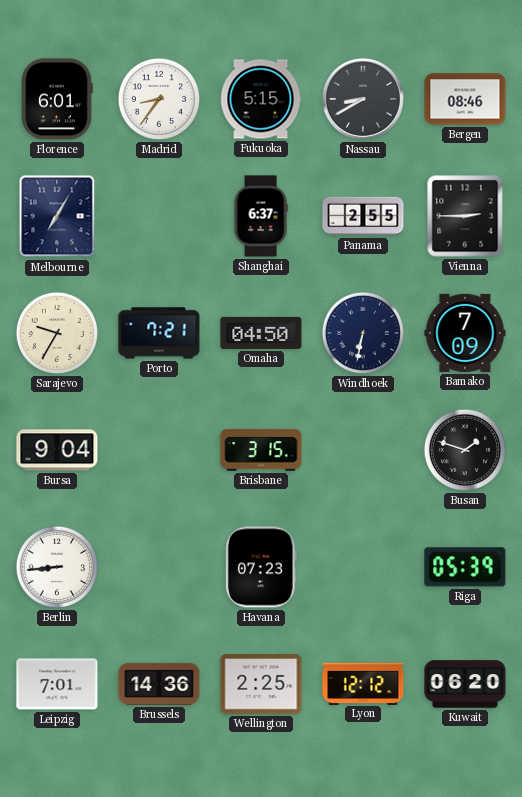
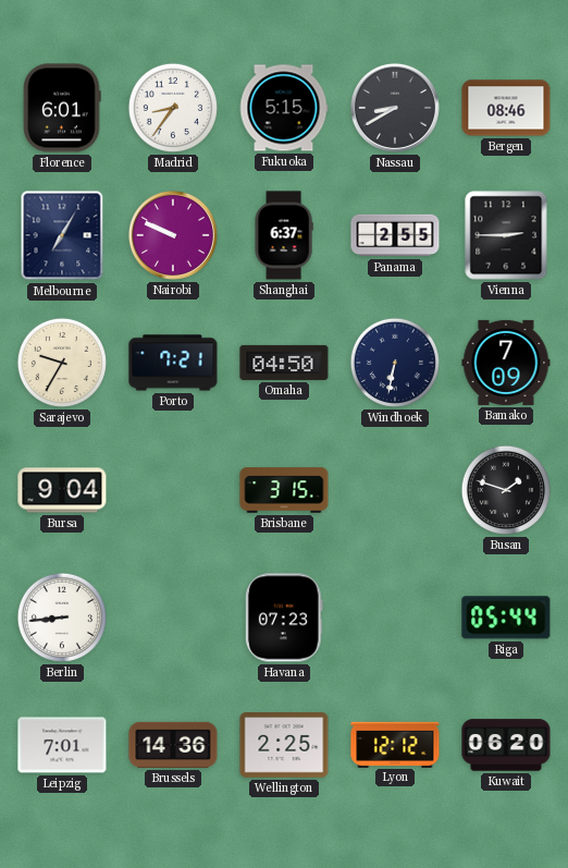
Nairobi: none -> 9:49
Riga: 05:39 -> 05:44
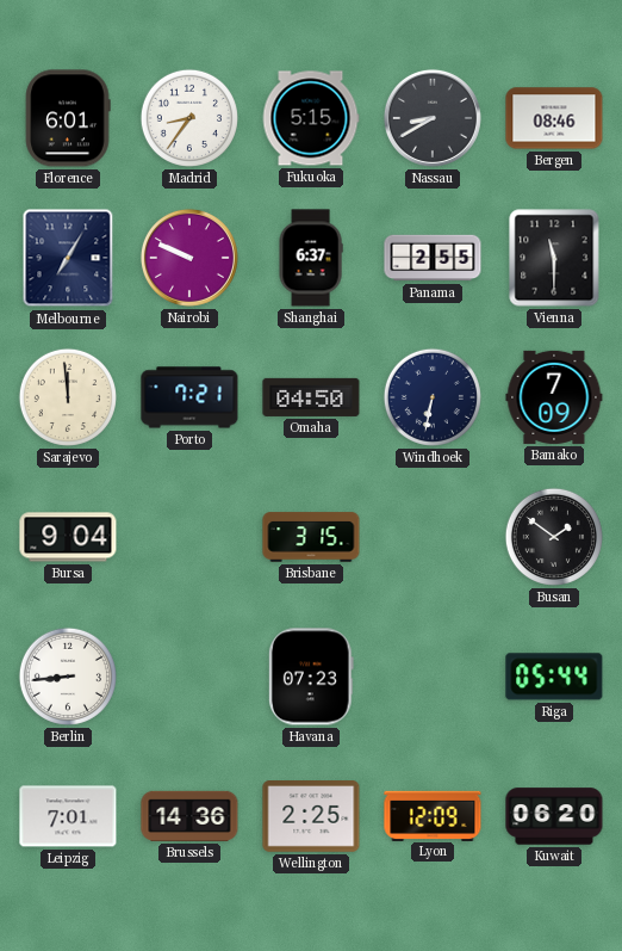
Vienna: 2:45 -> 11:30
Sarajevo: 9:35 -> 11:59
Busan: 1:48 -> 1:51
Lyon: 12:12 -> 12:09
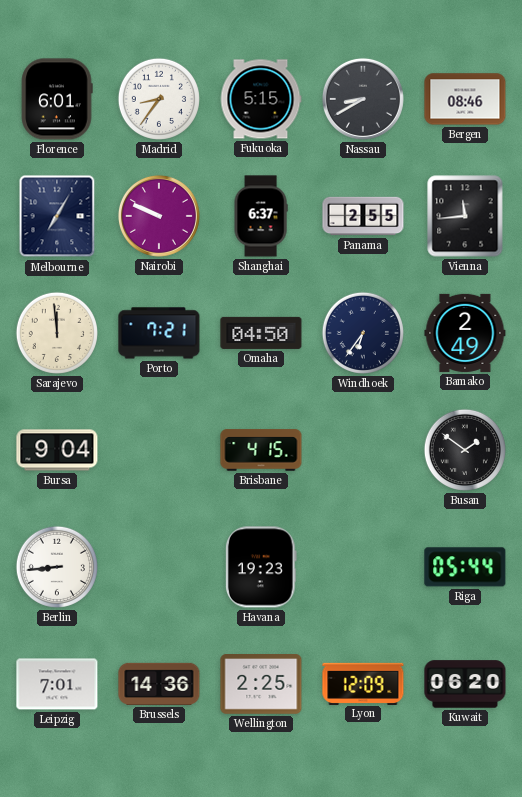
Vienna: 11:30 -> 11:44
Windhoek: 6:32 -> 6:36
Bamako: 7:09 -> 2:49
Brisbane: 3:15 -> 4:15
Havana: 07:23 -> 19:23
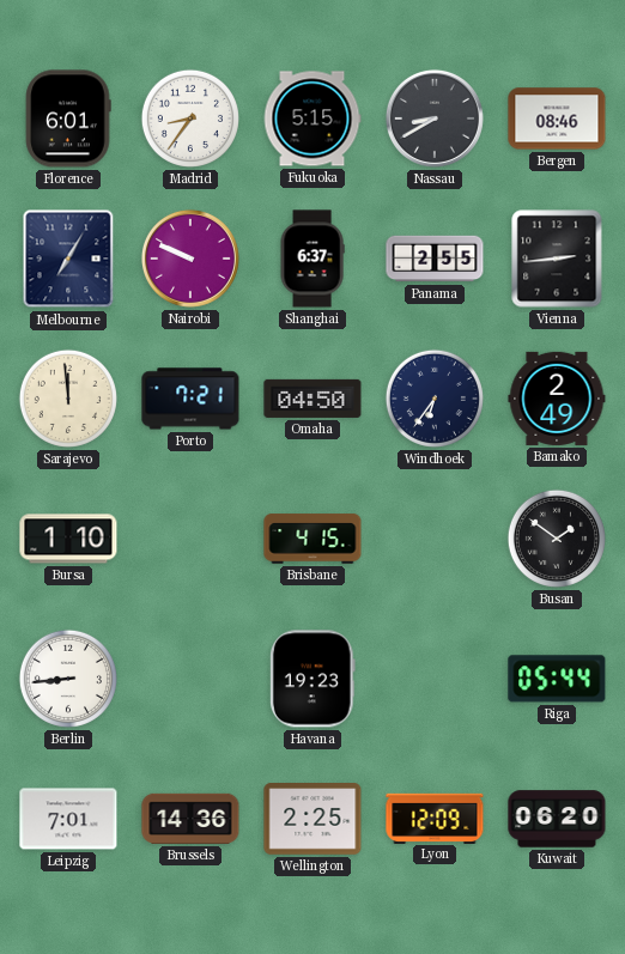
Vienna: 11:44 -> 2:44
Bursa: 9:04 -> 1:10
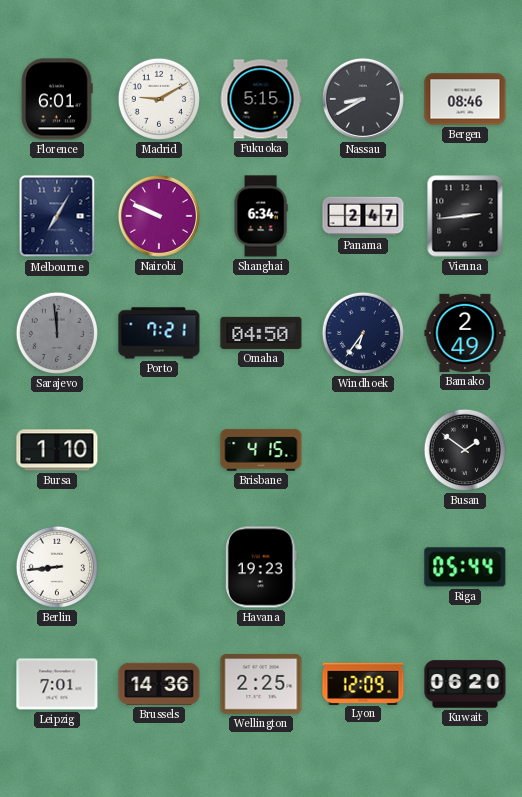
Madrid: 8:36 -> 9:10
Shanghai: 6:37 -> 6:34
Panama: 2:55 -> 2:47
Sarajevo dial: cream -> grey
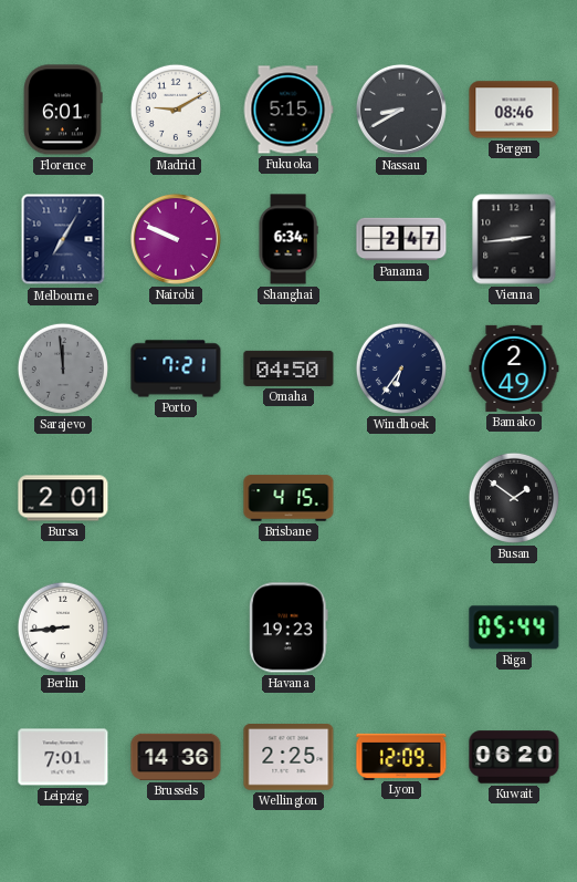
Bursa: 1:10 -> 2:01
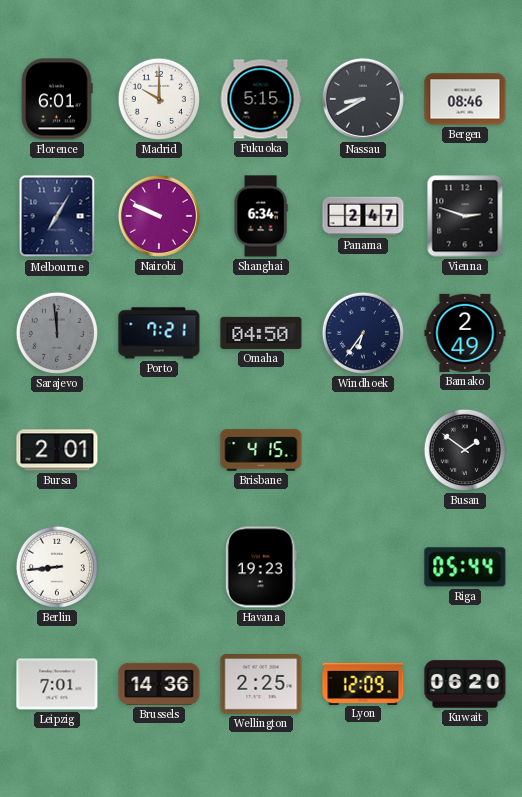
Madrid: 9:10 -> 10:00
Vienna: 2:44 -> 2:48
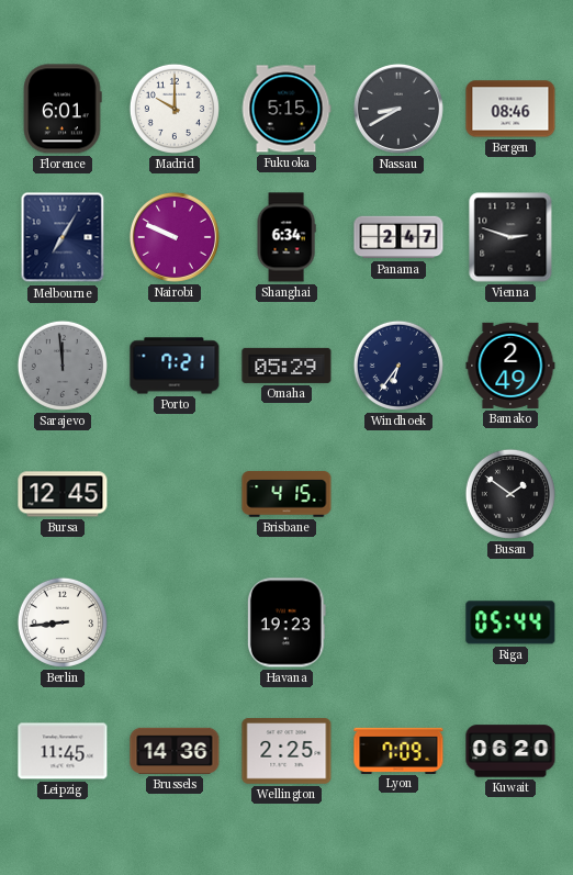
Omaha: 04:50 -> 05:29
Bursa: 2:01 -> 12:45
Leipzig: 7:01 -> 11:45
Lyon: 12:09 -> 7:09
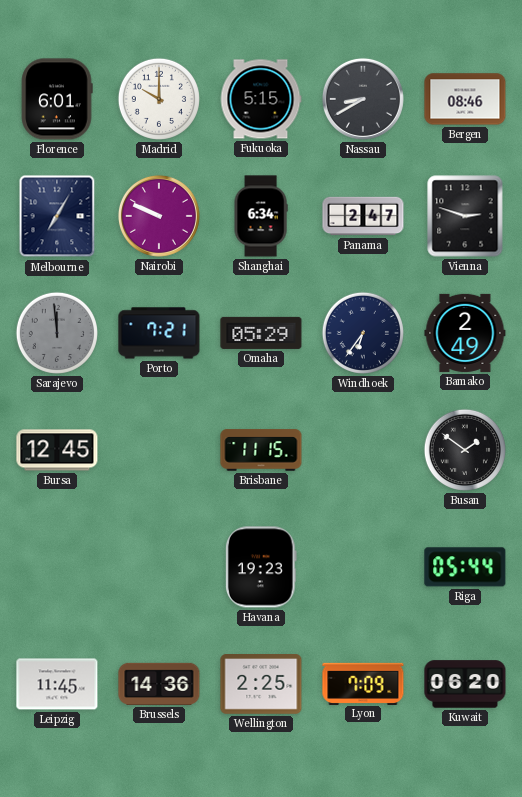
Brisbane: 4:15 -> 11:15
Berlin: 8:44 -> none
